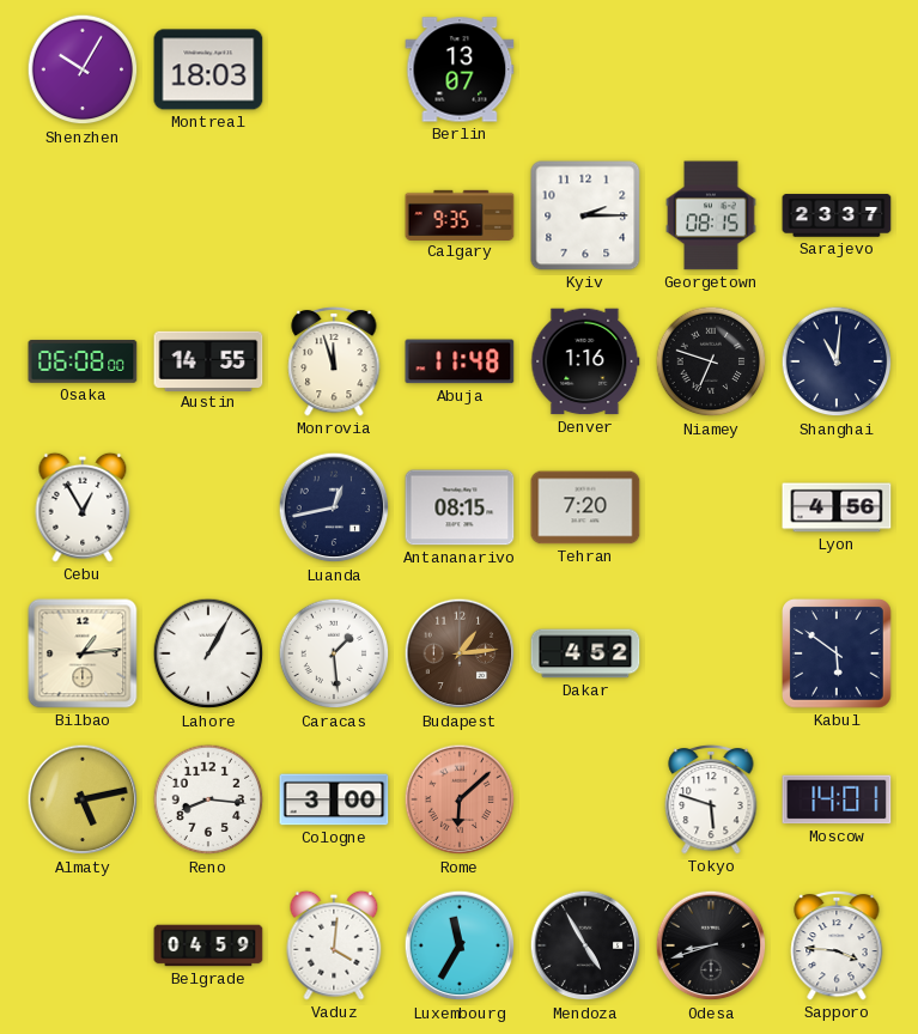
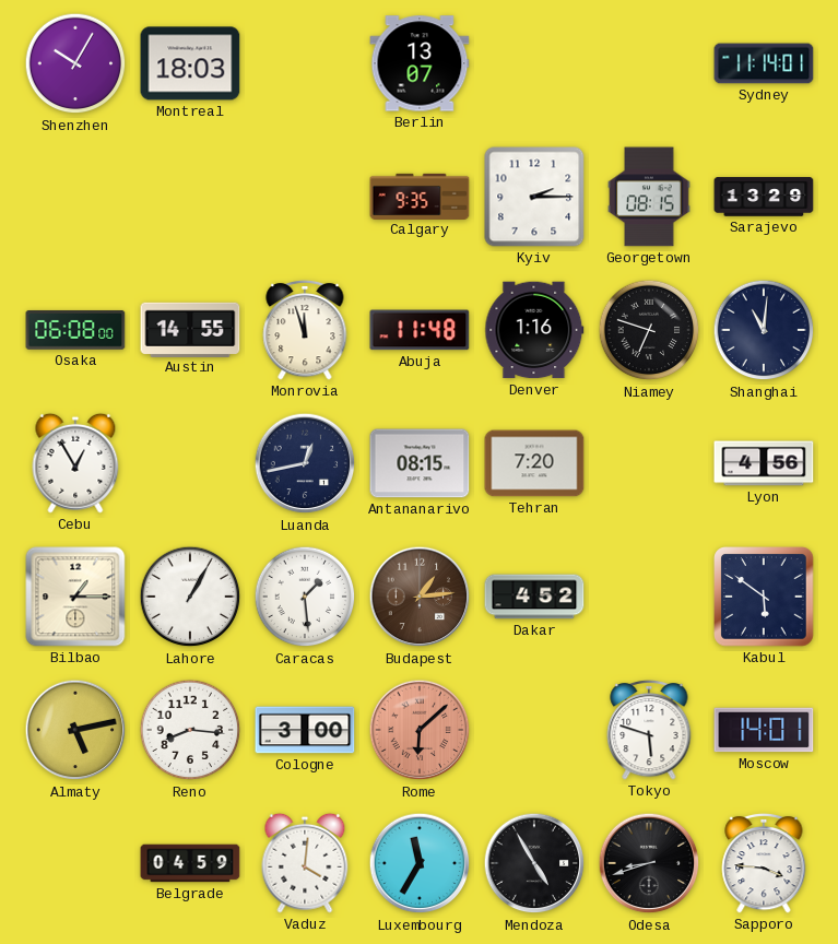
Sydney: none -> 11:14
Sarajevo: 23:37 -> 13:29
Bilbao: 1:14 -> 1:15
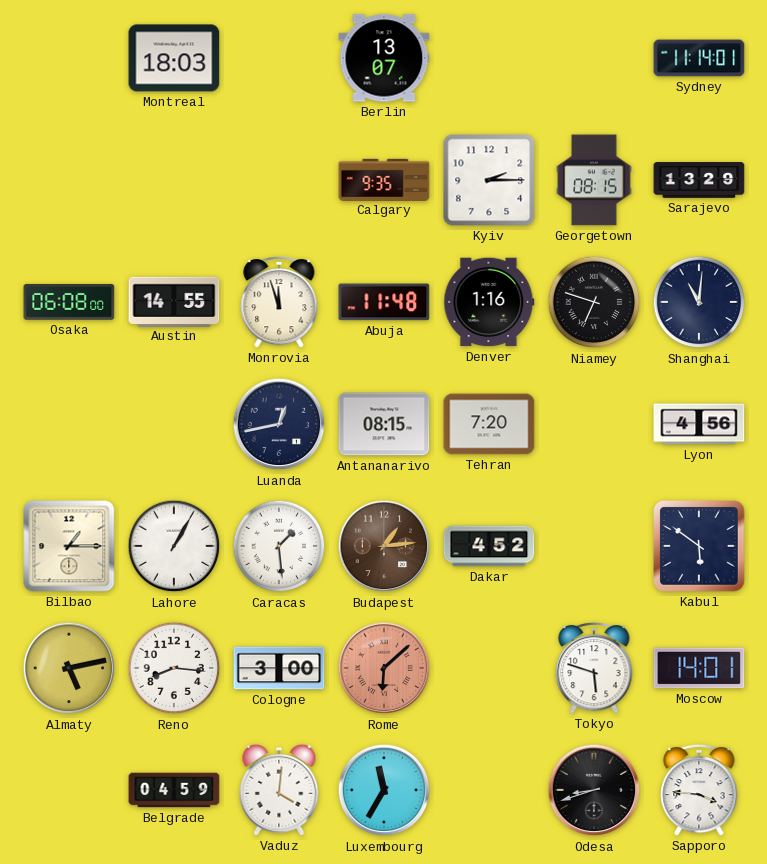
Shenzhen: 10:05 -> none
Cebu: 12:55 -> none
Mendoza: 4:55 -> none
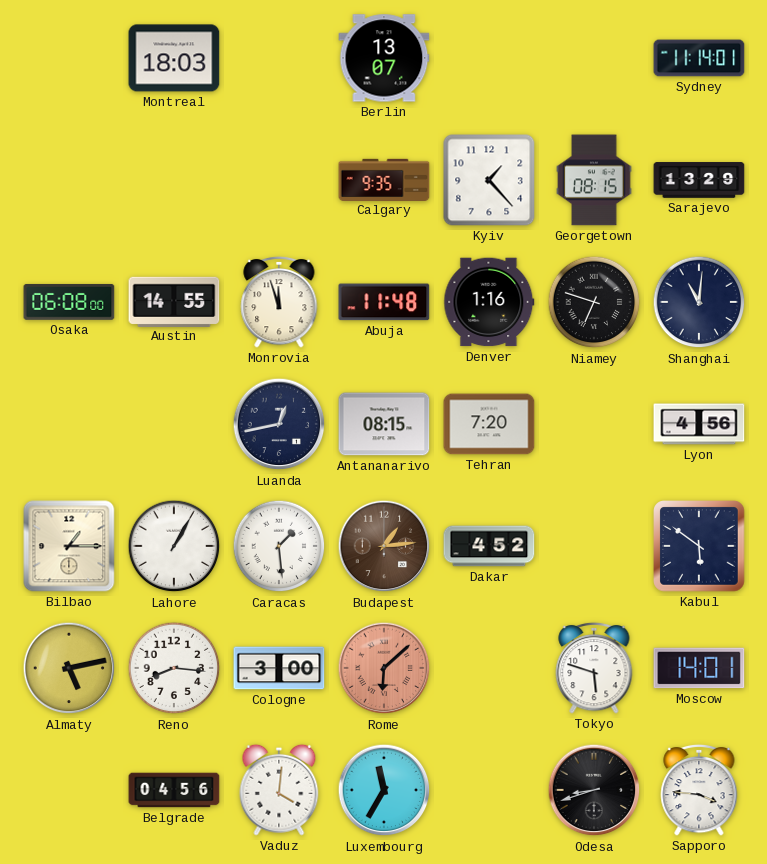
Kyiv: 2:15 -> 1:23
Belgrade: 04:59 -> 04:56
